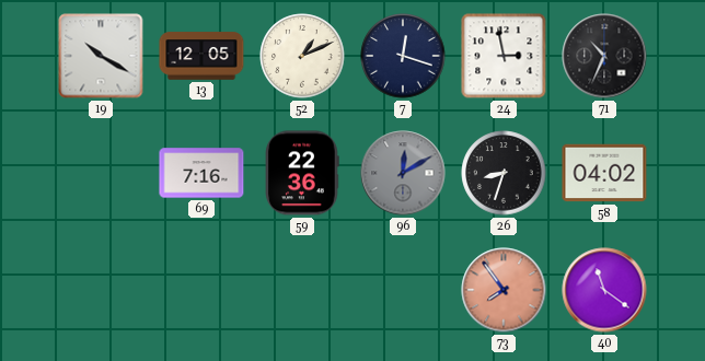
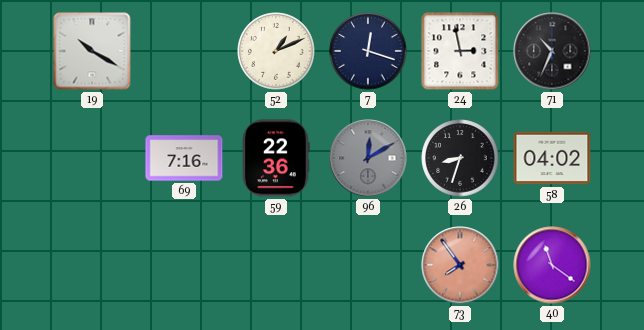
13: 12:05 -> none
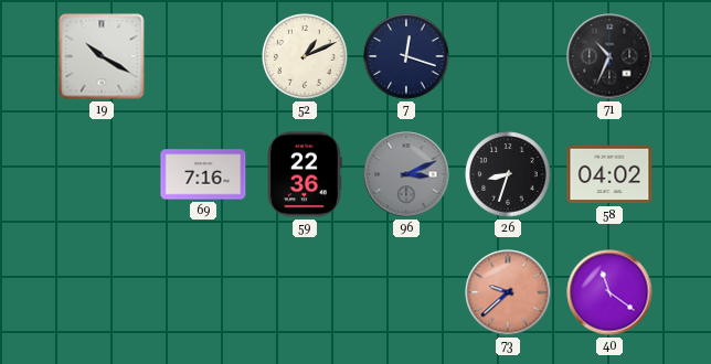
24: 2:58 -> none
96: 12:10 -> 3:11
73: 7:54 -> 9:38
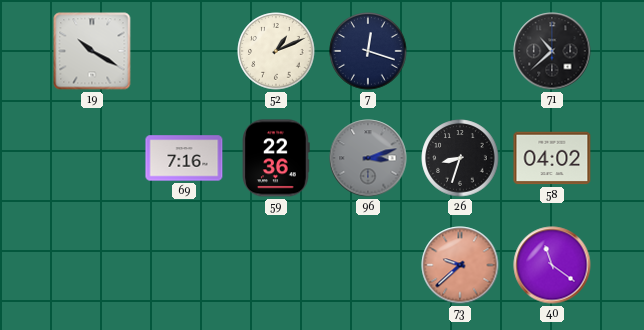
71: 10:34 -> 10:38
96: 3:11 -> 3:12
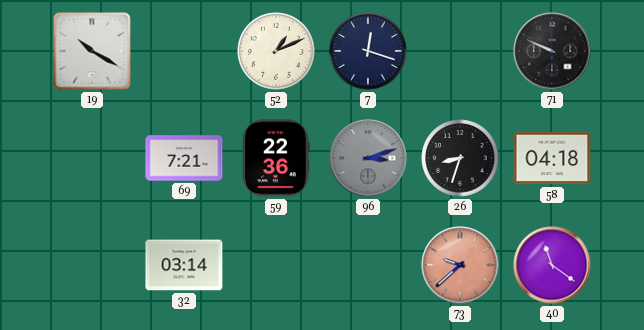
71: 10:38 -> 9:49
69: 7:16 -> 7:21
58: 04:02 -> 04:18
32: none -> 03:14
